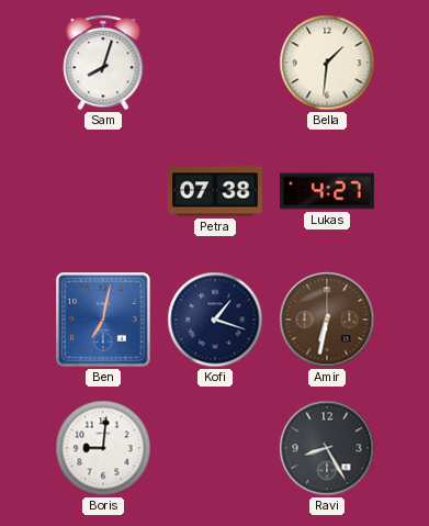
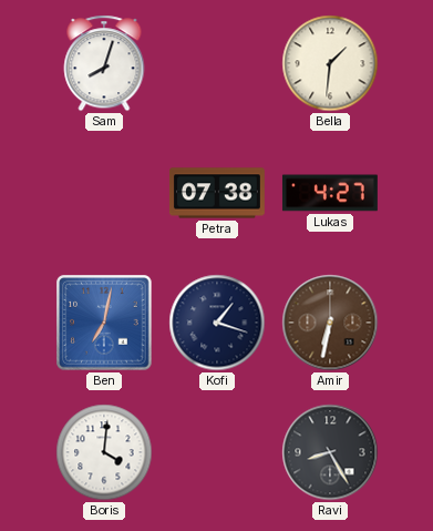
Boris: 9:01 -> 4:01
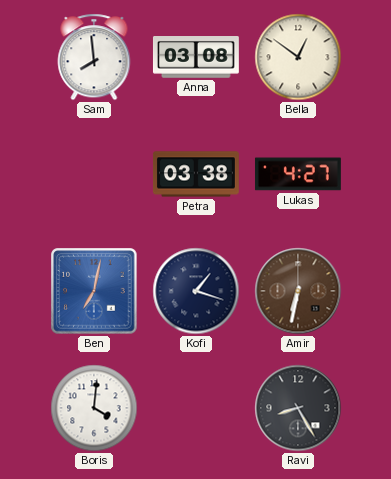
Sam: 8:03 -> 7:59
Anna: none -> 03:08
Bella: 1:31 -> 12:51
Petra: 07:38 -> 03:38
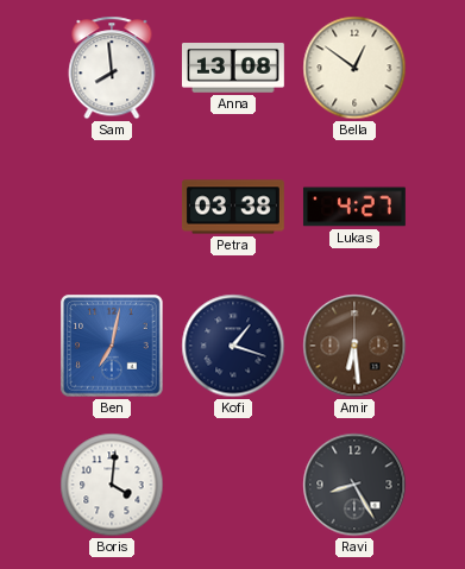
Anna: 03:08 -> 13:08
Amir: 6:32 -> 6:29
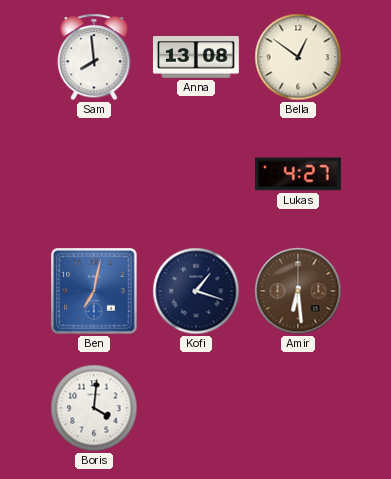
Petra: 03:38 -> none
Ravi: 8:25 -> none
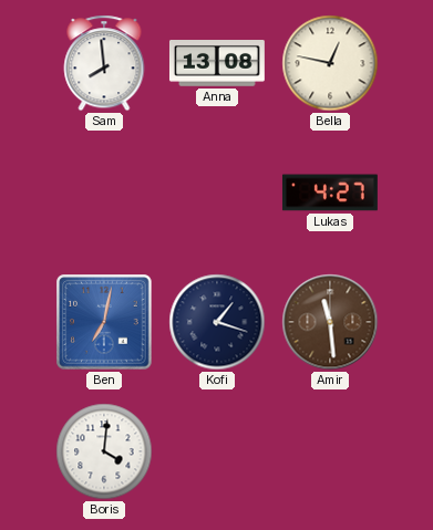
Bella: 12:51 -> 12:47
Amir: 6:29 -> 11:29
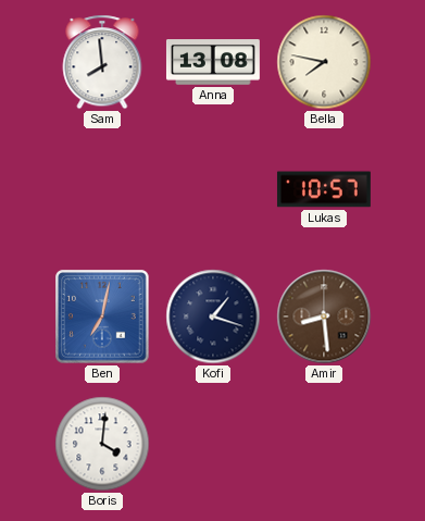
Bella: 12:47 -> 7:47
Lukas: 4:27 -> 10:57
Amir: 11:29 -> 8:29
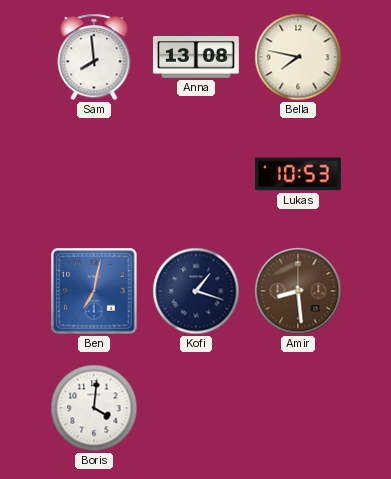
Lukas: 10:57 -> 10:53
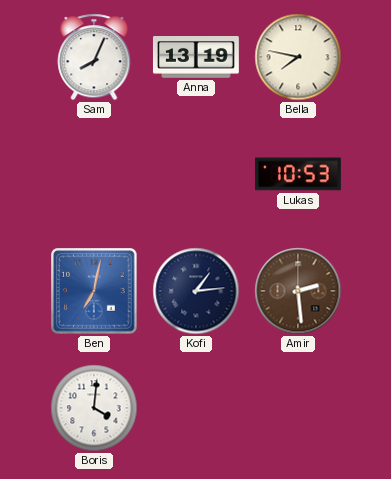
Sam: 7:59 -> 8:04
Anna: 13:08 -> 13:19
Kofi: 1:18 -> 1:14
Amir: 8:29 -> 2:29
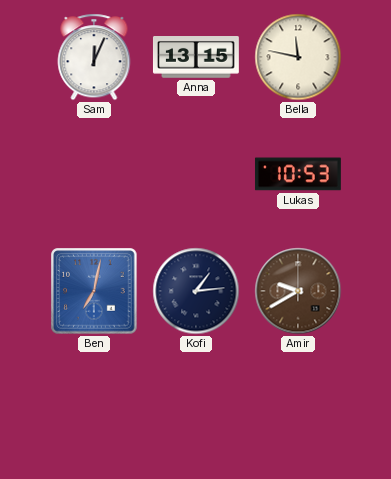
Sam: 8:04 -> 12:04
Anna: 13:19 -> 13:15
Bella: 7:47 -> 11:47
Amir: 2:29 -> 9:40
Boris: 4:01 -> none
